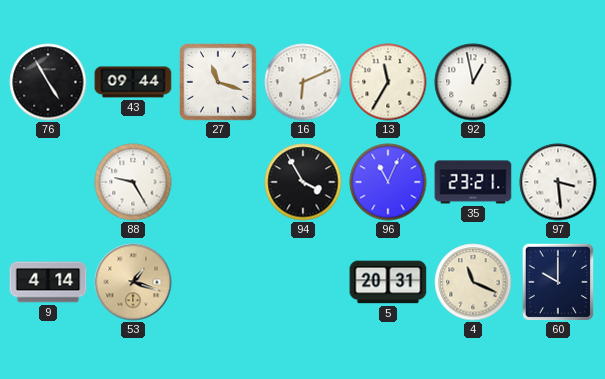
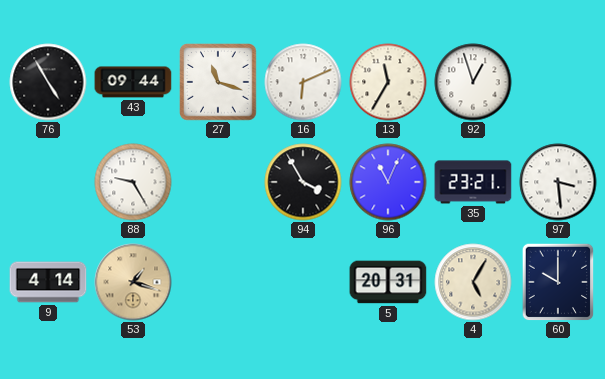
92: 12:58 -> 12:57
4: 11:19 -> 5:05
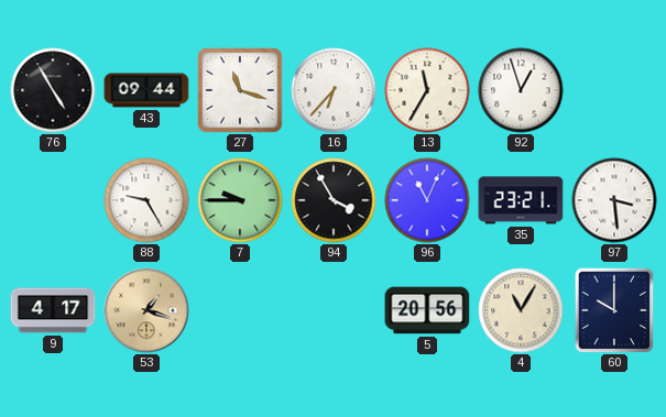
16: 6:11 -> 6:37
7: none -> 9:45
9: 4:14 -> 4:17
5: 20:31 -> 20:56
4: 5:05 -> 11:05
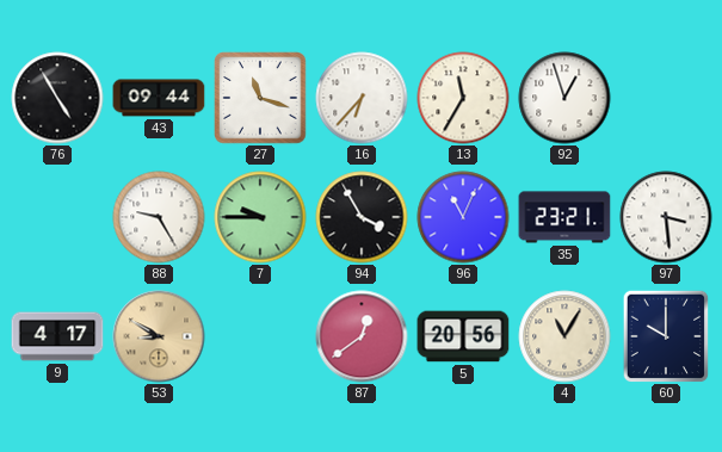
53: 1:18 -> 8:50
87: none -> 12:39
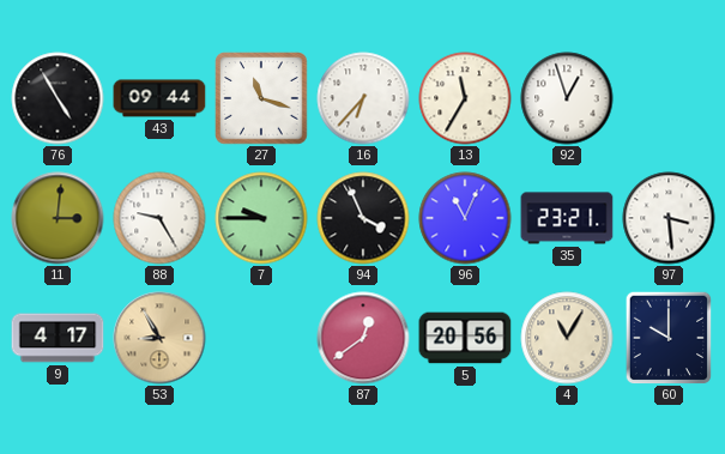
11: none -> 3:01
94: 3:55 -> 3:56
53: 8:50 -> 8:55
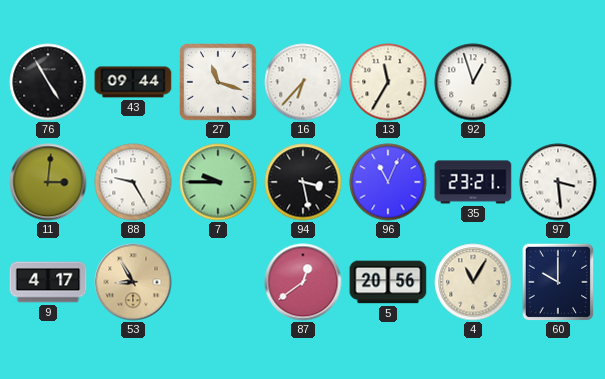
94: 3:56 -> 3:28
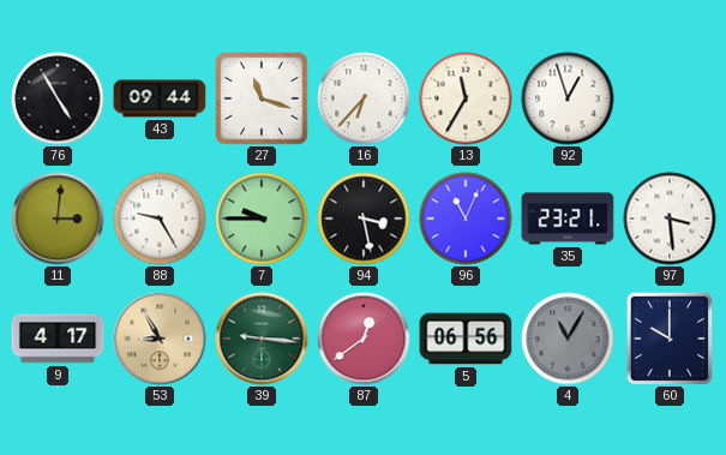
39: none -> 9:16
5: 20:56 -> 06:56
4 dial: cream -> grey
